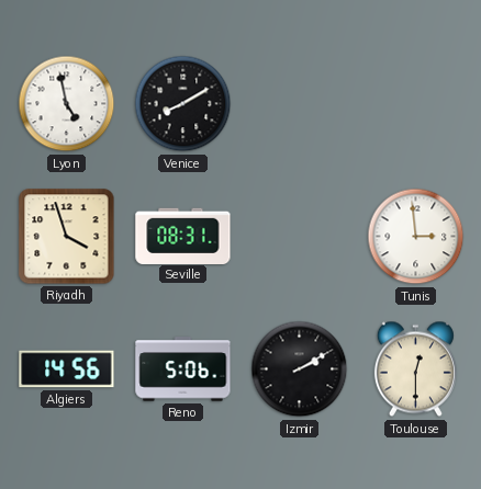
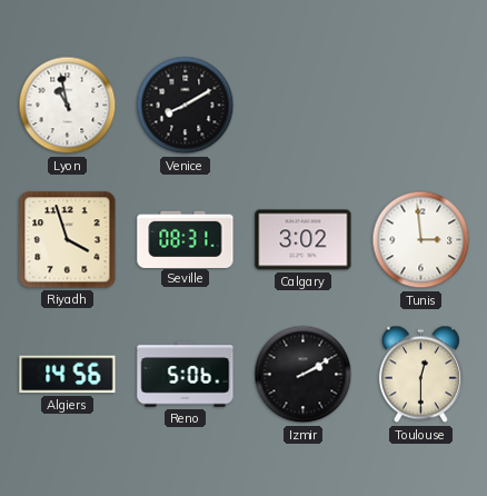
Lyon: 4:58 -> 10:58
Calgary: none -> 3:02
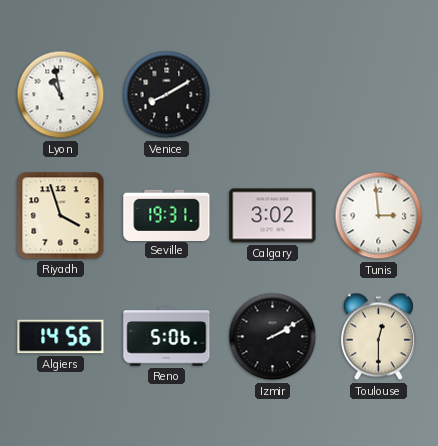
Seville: 08:31 -> 19:31
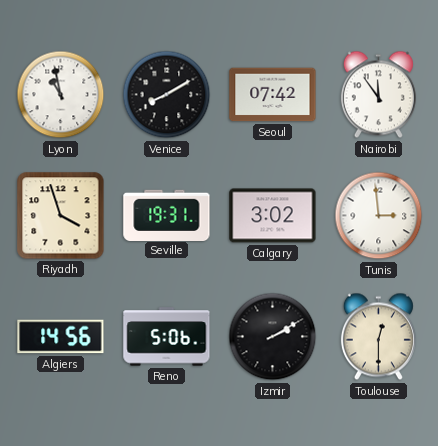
Seoul: none -> 07:42
Nairobi: none -> 11:54
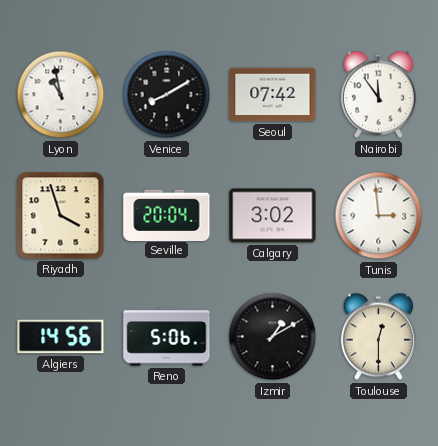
Seville: 19:31 -> 20:04
Izmir: 2:10 -> 1:10
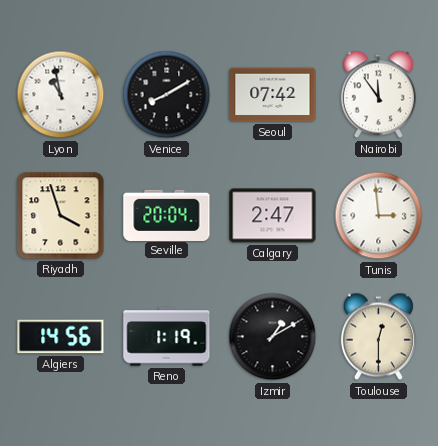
Calgary: 3:02 -> 2:47
Reno: 5:06 -> 1:19
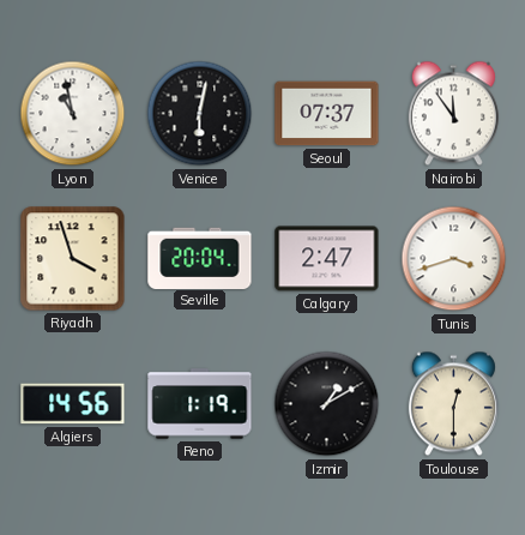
Venice: 8:10 -> 6:02
Seoul: 07:42 -> 07:37
Tunis: 2:59 -> 3:42
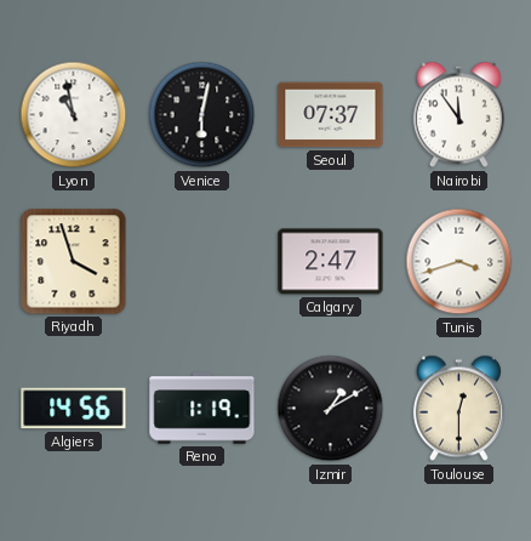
Seville: 20:04 -> none
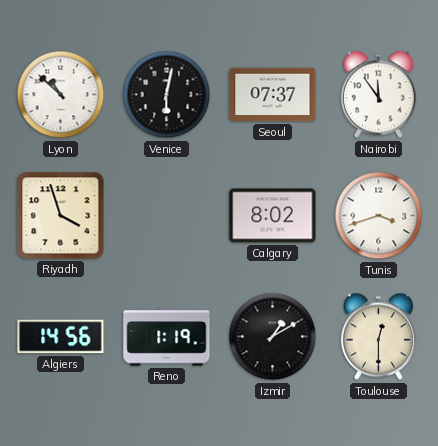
Lyon: 10:58 -> 10:52
Calgary: 2:47 -> 8:02
